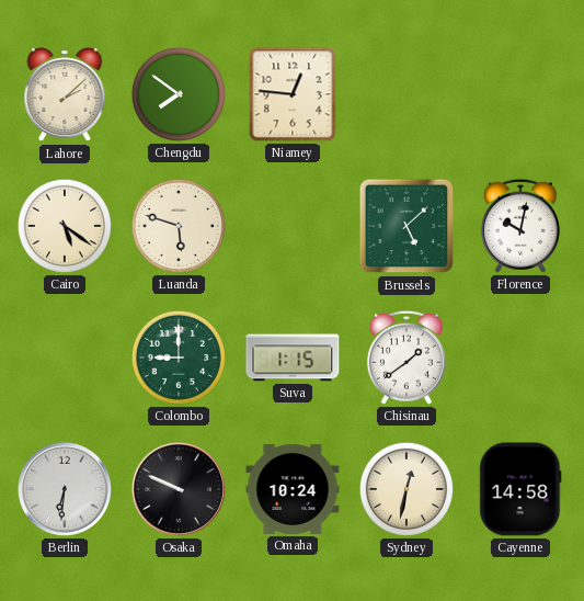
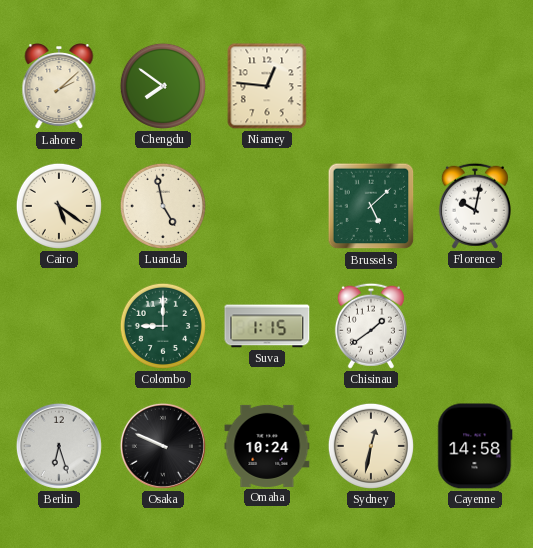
Luanda: 5:48 -> 4:58
Berlin: 6:31 -> 6:27
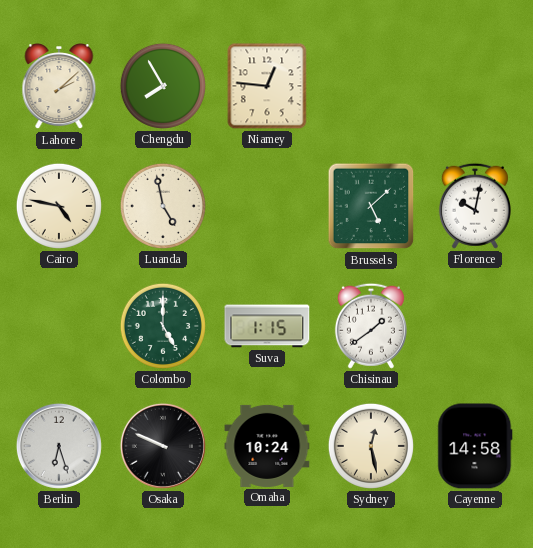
Chengdu: 7:51 -> 7:55
Cairo: 5:21 -> 4:47
Colombo: 9:00 -> 5:00
Sydney: 12:32 -> 12:28
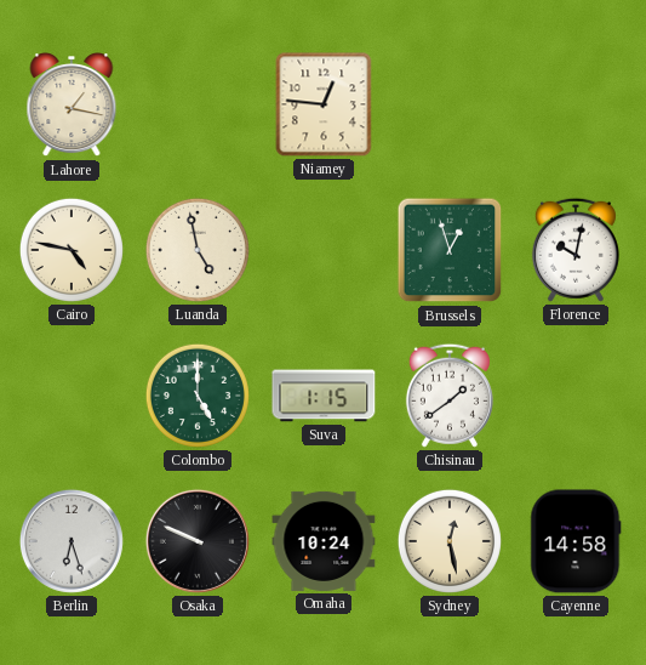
Lahore: 2:08 -> 1:17
Chengdu: 7:55 -> none
Brussels: 5:08 -> 12:57
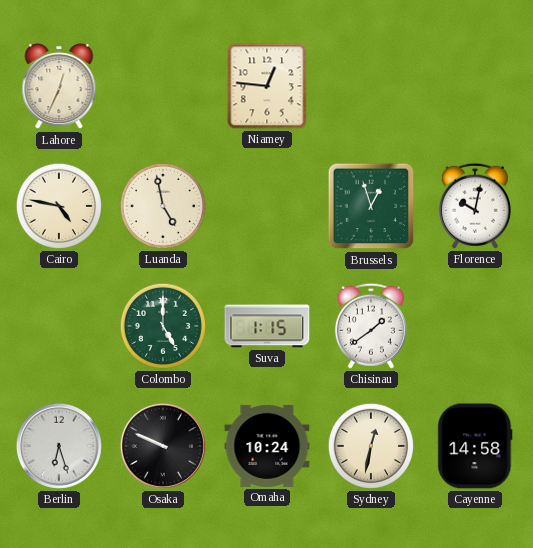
Lahore: 1:17 -> 12:34
Sydney: 12:28 -> 12:32
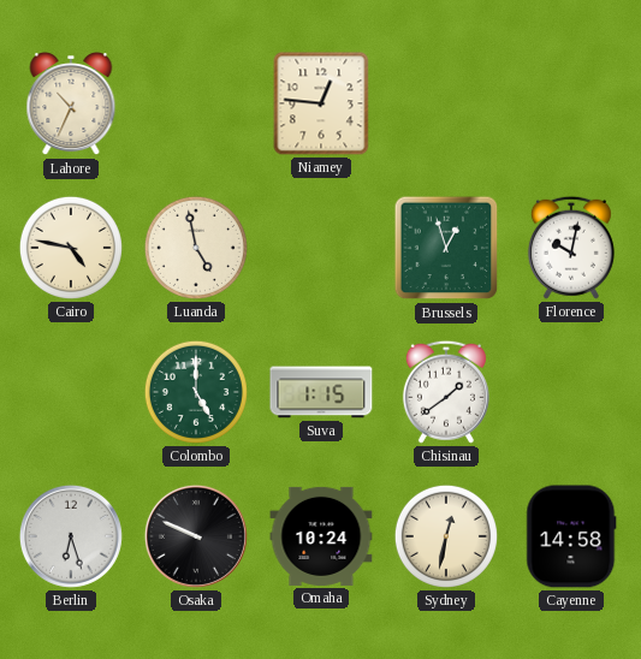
Lahore: 12:34 -> 10:34
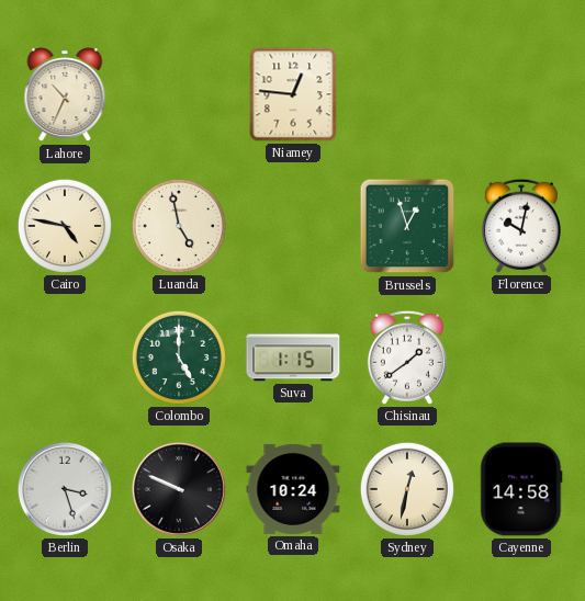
Berlin: 6:27 -> 3:27
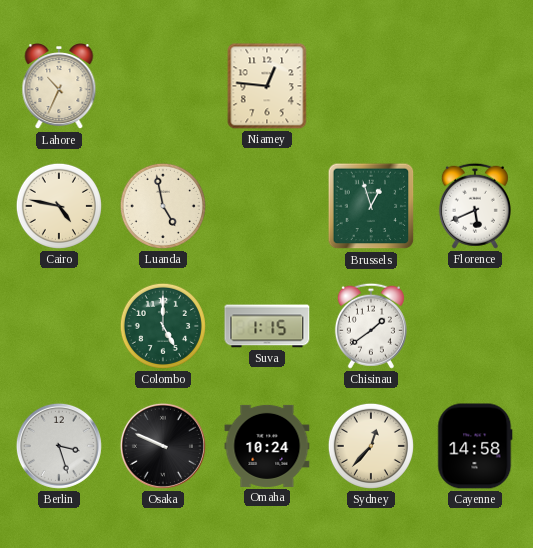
Florence: 10:02 -> 5:41
Sydney: 12:32 -> 12:37
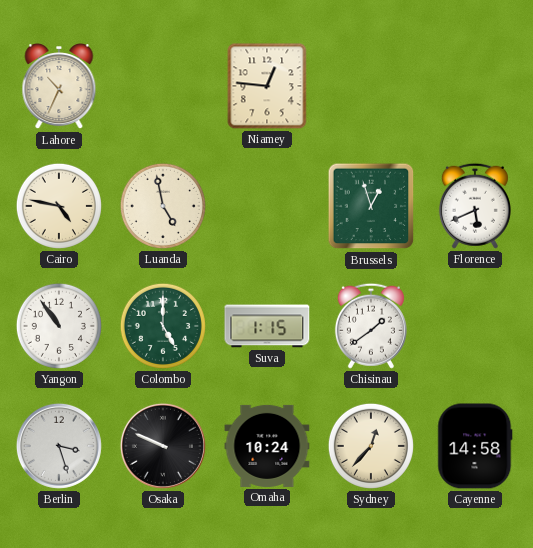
Yangon: none -> 10:54
